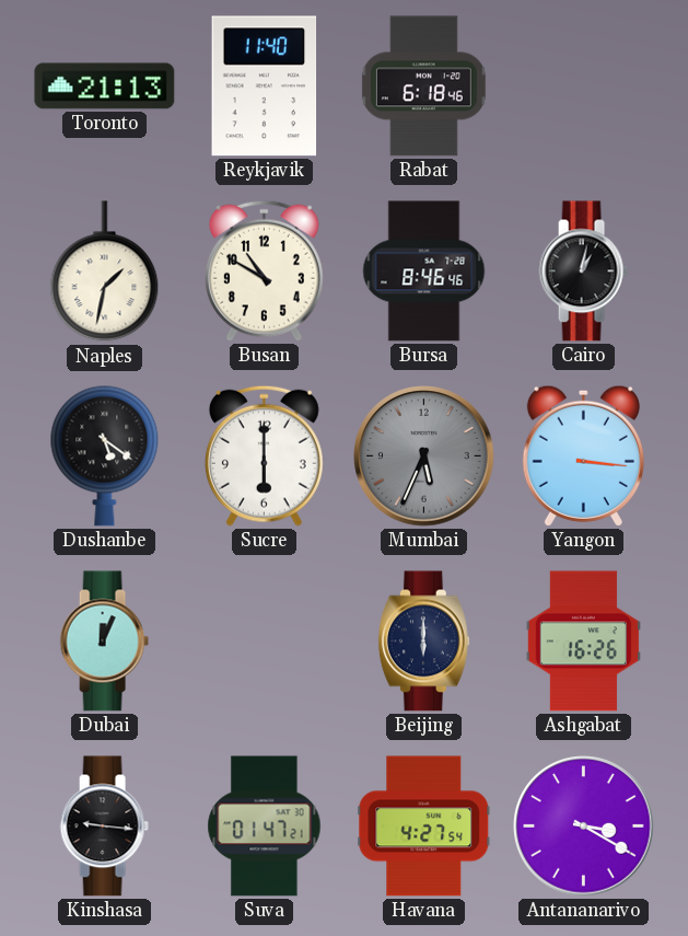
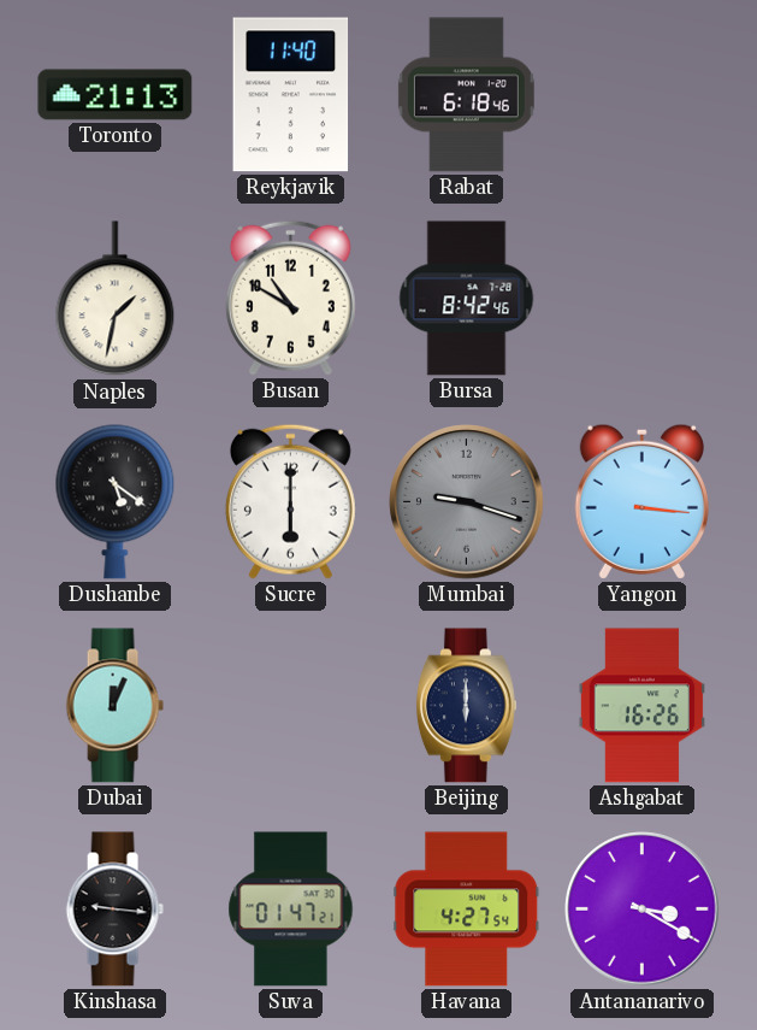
Bursa: 8:46 -> 8:42
Cairo: 1:02 -> none
Mumbai: 5:34 -> 9:18
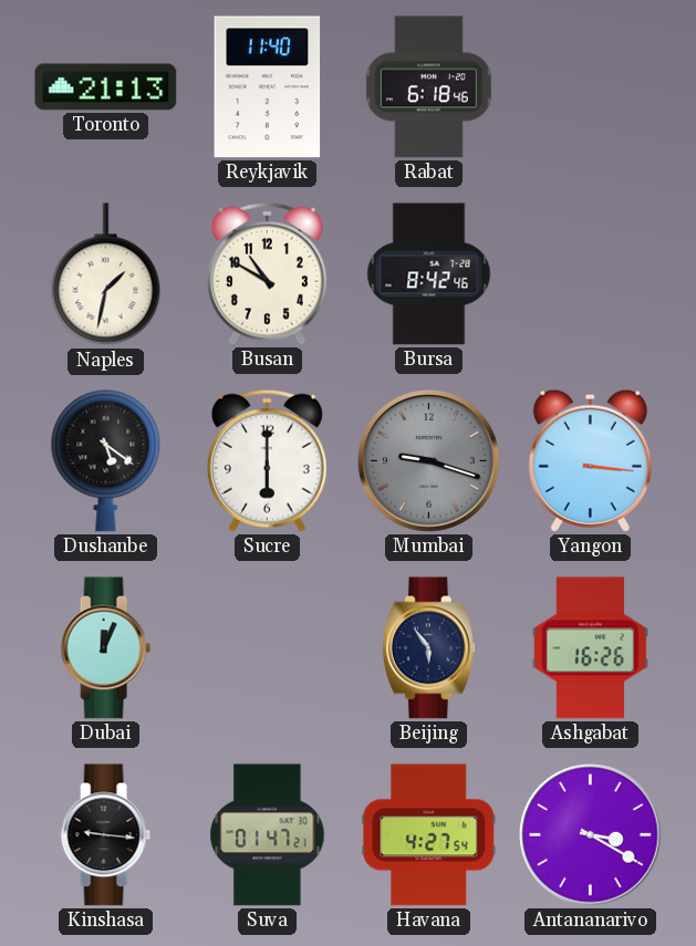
Beijing: 6:00 -> 5:54
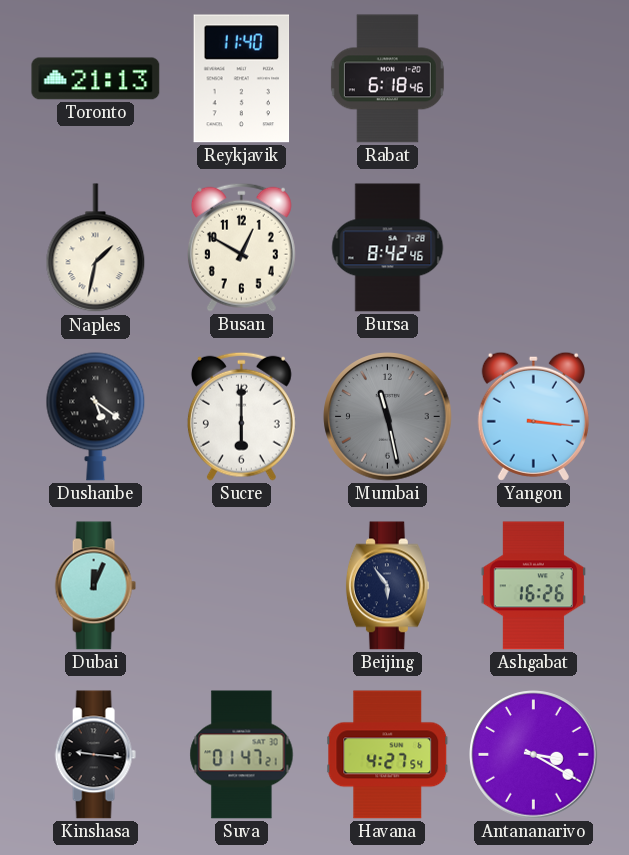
Busan: 10:50 -> 12:50
Mumbai: 9:18 -> 11:28
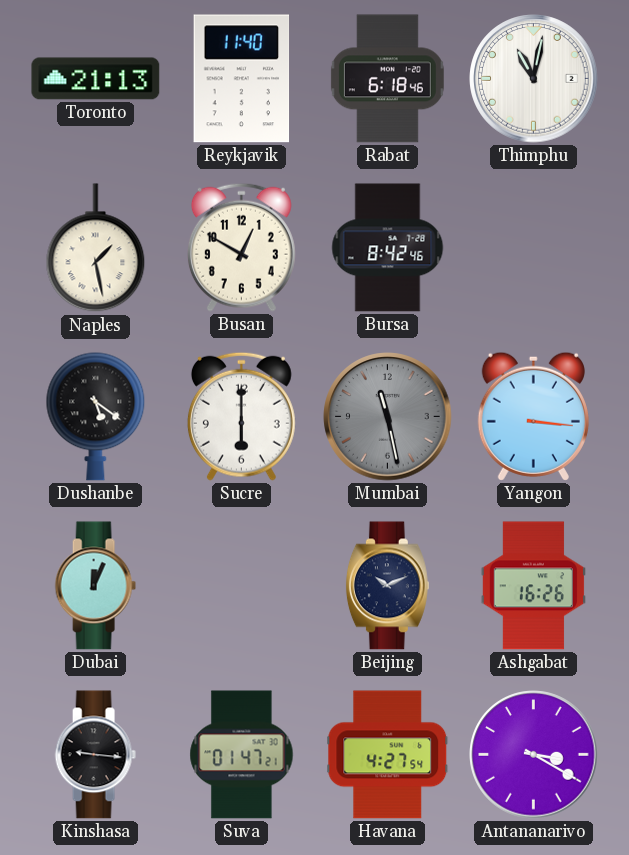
Thimphu: none -> 11:02
Naples: 1:32 -> 1:28
Beijing: 5:54 -> 10:11
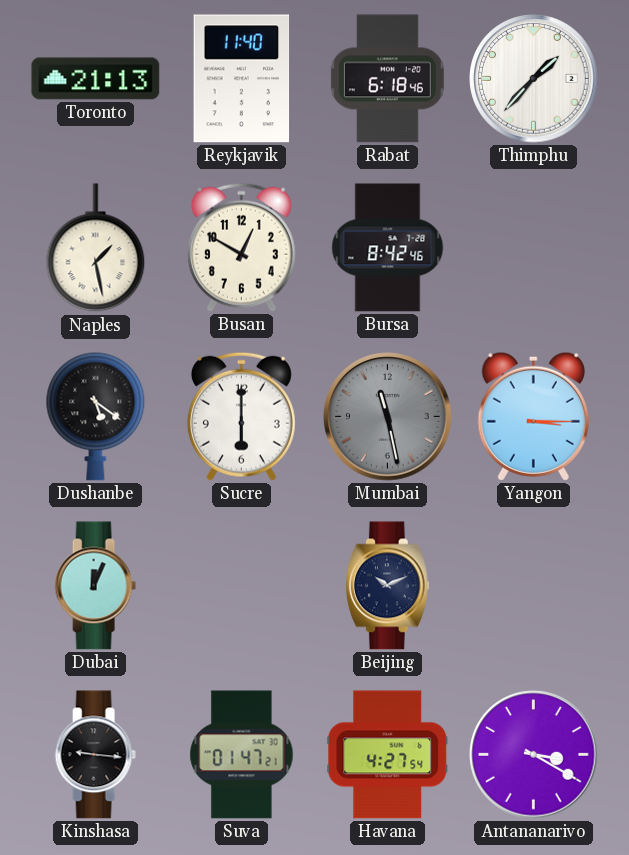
Thimphu: 11:02 -> 1:37
Yangon: 3:16 -> 3:15
Ashgabat: 16:26 -> none
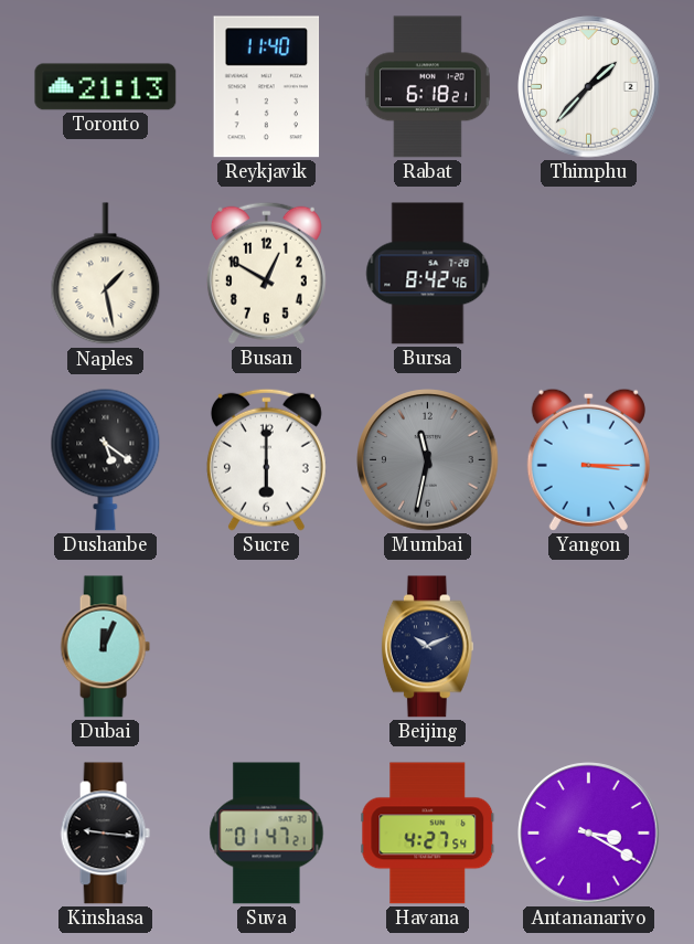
Rabat: 6:18:46 -> 6:18:21
Mumbai: 11:28 -> 11:32
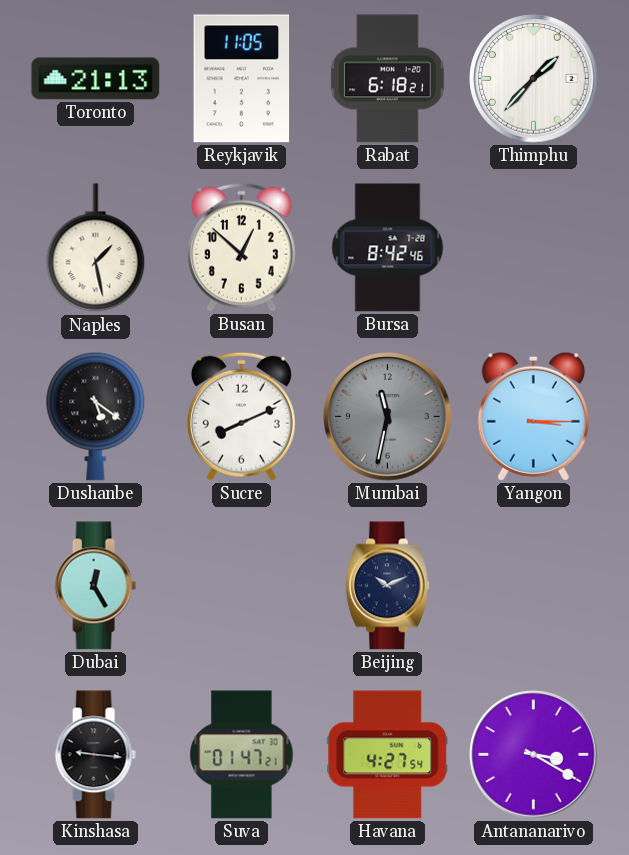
Reykjavik: 11:40 -> 11:05
Busan: 12:50 -> 12:52
Sucre: 6:00 -> 8:11
Dubai: 12:04 -> 12:25
